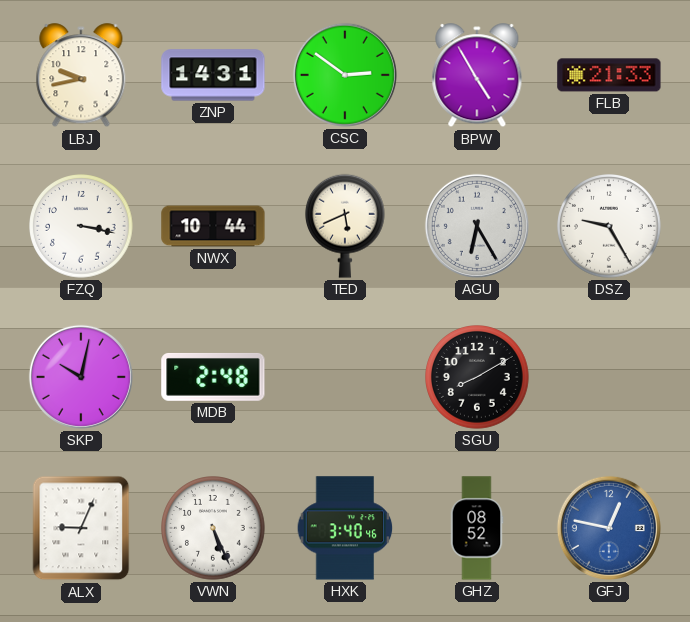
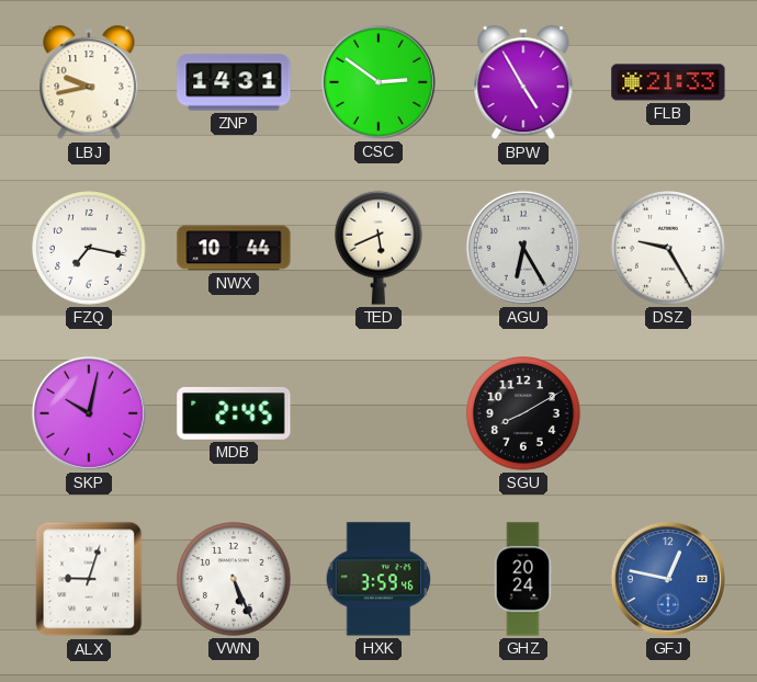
FZQ: 3:17 -> 7:17
MDB: 2:48 -> 2:45
ALX: 9:04 -> 9:03
HXK: 3:40 -> 3:59
GHZ: 08:52 -> 20:24
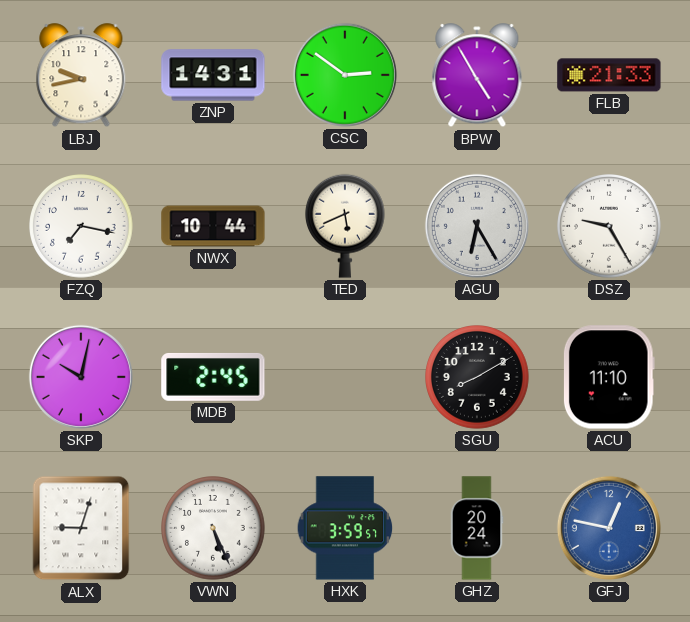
ACU: none -> 11:10
HXK: 3:59:46 -> 3:59:57
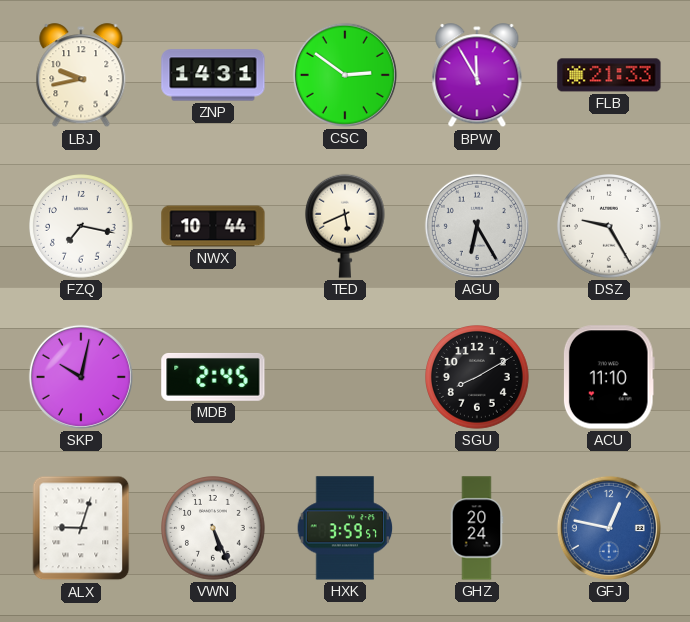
BPW: 4:55 -> 11:55
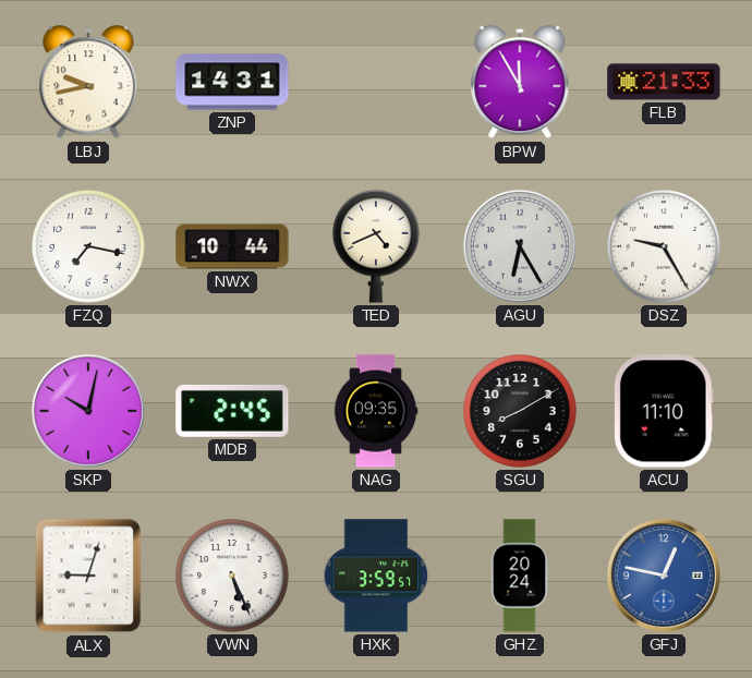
CSC: 2:51 -> none
TED: 5:41 -> 4:41
NAG: none -> 09:35
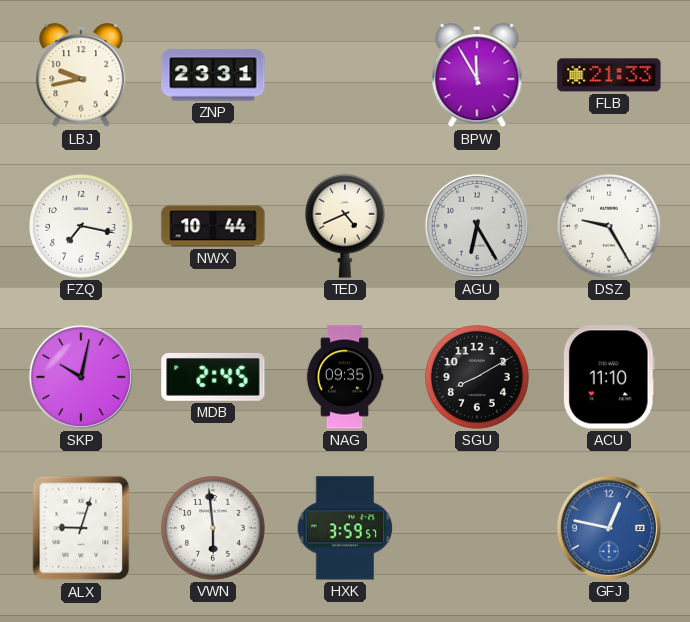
ZNP: 14:31 -> 23:31
VWN: 5:26 -> 5:59
GHZ: 20:24 -> none
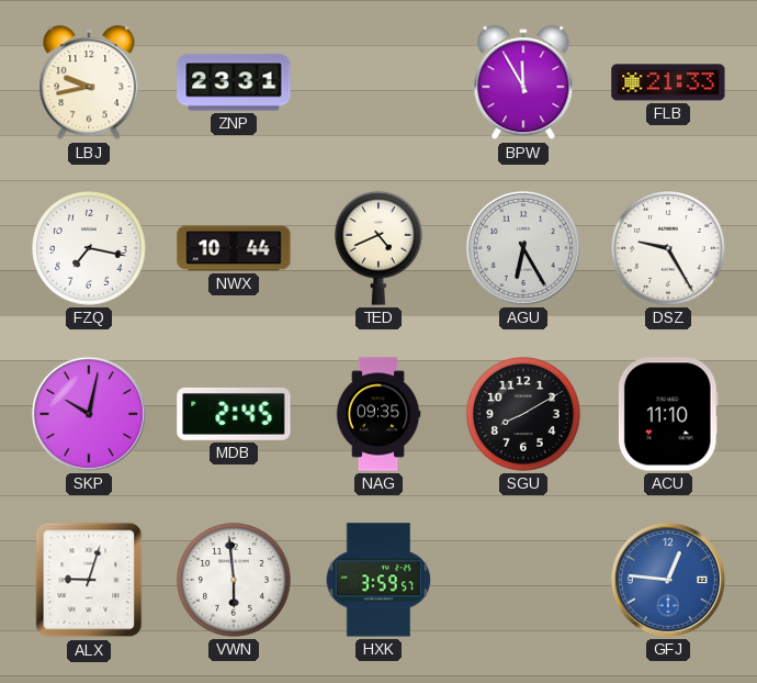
GFJ: 12:47 -> 12:46
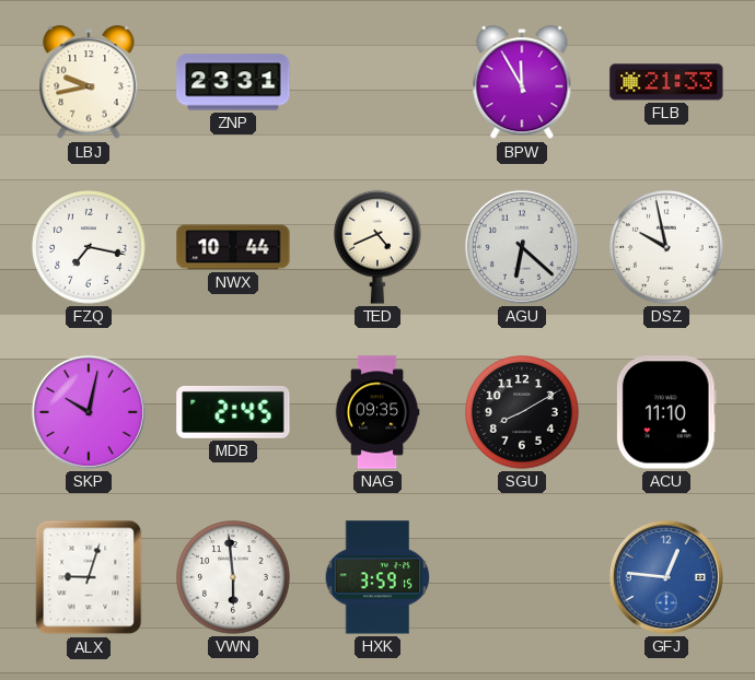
AGU: 6:25 -> 6:22
DSZ: 9:25 -> 9:58
HXK: 3:59:57 -> 3:59:15
